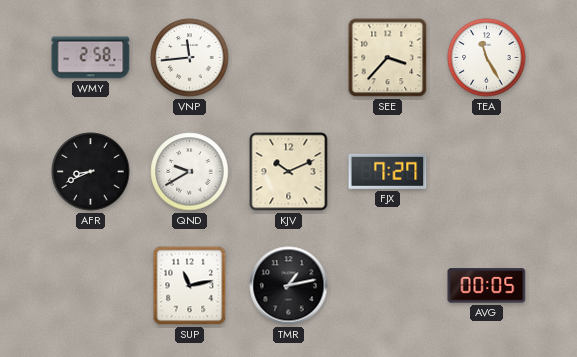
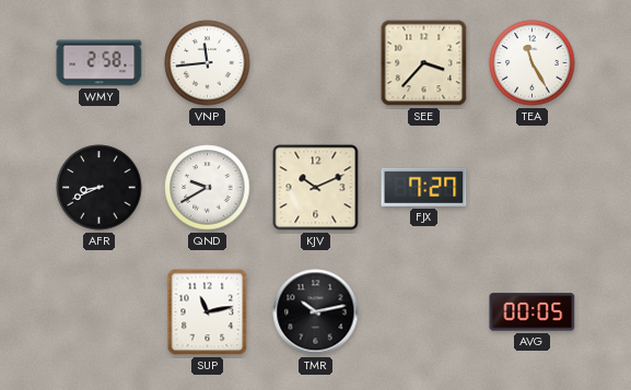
TMR: 1:13 -> 10:13
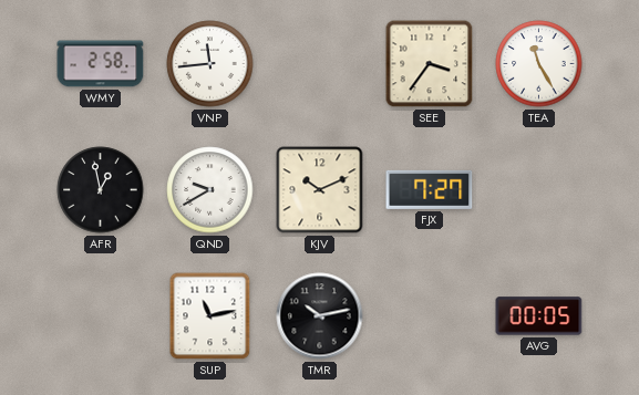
SEE: 3:37 -> 3:36
AFR: 8:41 -> 12:58
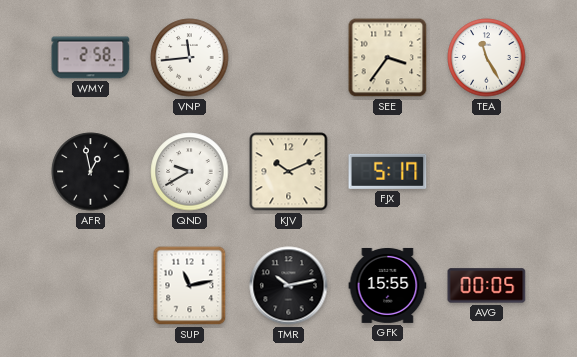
FJX: 7:27 -> 5:17
GFK: none -> 15:55
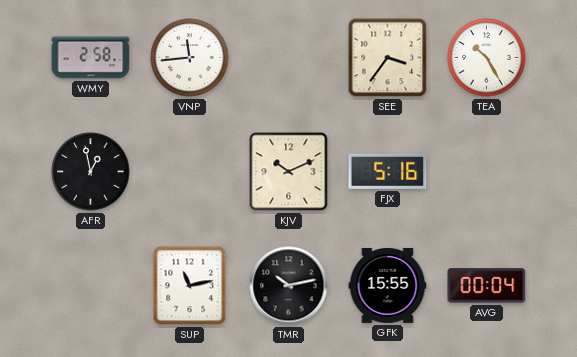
TEA: 11:25 -> 10:25
QND: 9:40 -> none
FJX: 5:17 -> 5:16
AVG: 00:05 -> 00:04
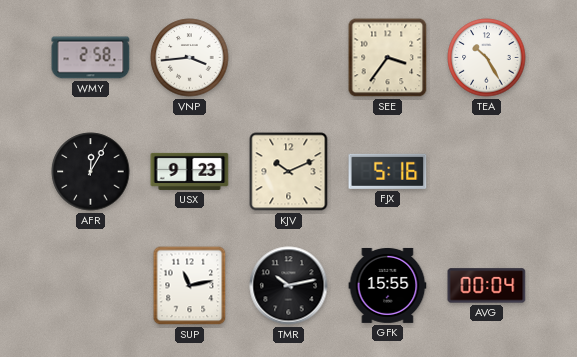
VNP: 11:44 -> 3:44
AFR: 12:58 -> 12:05
USX: none -> 9:23
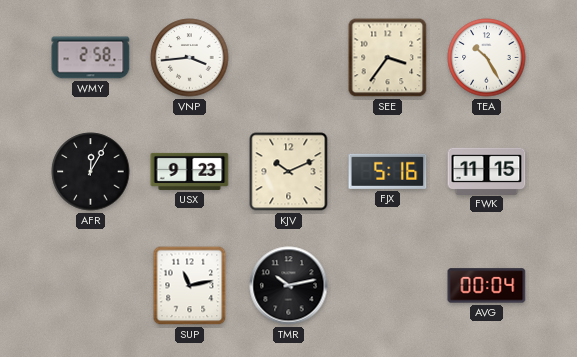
FWK: none -> 11:15
GFK: 15:55 -> none
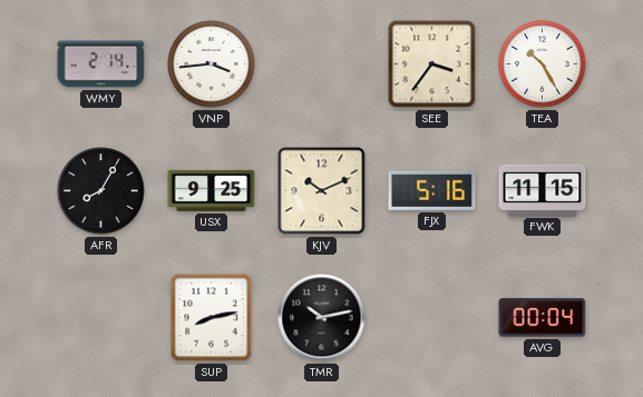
WMY: 2:58 -> 2:14
AFR: 12:05 -> 8:05
USX: 9:23 -> 9:25
SUP: 11:13 -> 8:13
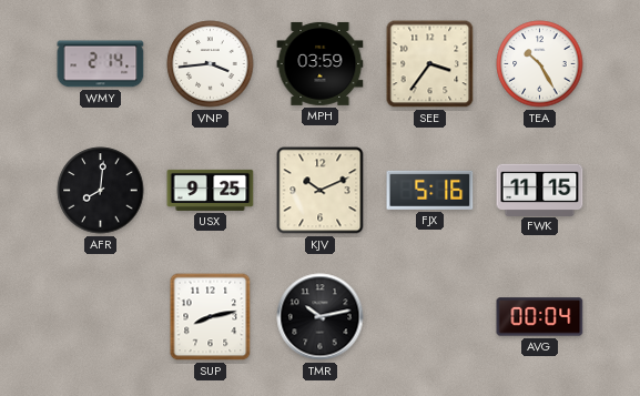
MPH: none -> 03:59
AFR: 8:05 -> 8:01
